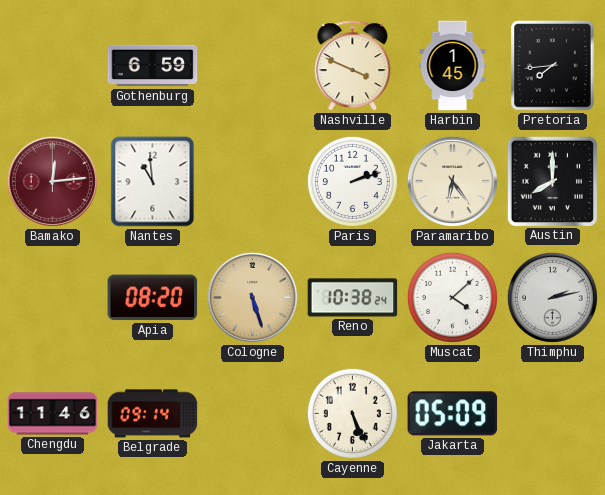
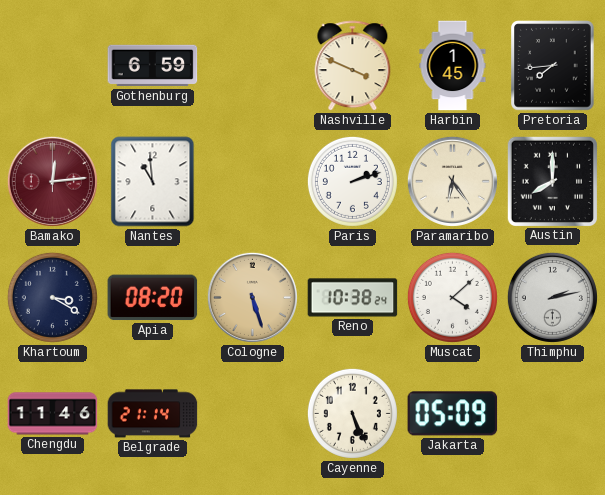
Khartoum: none -> 3:20
Belgrade: 09:14 -> 21:14
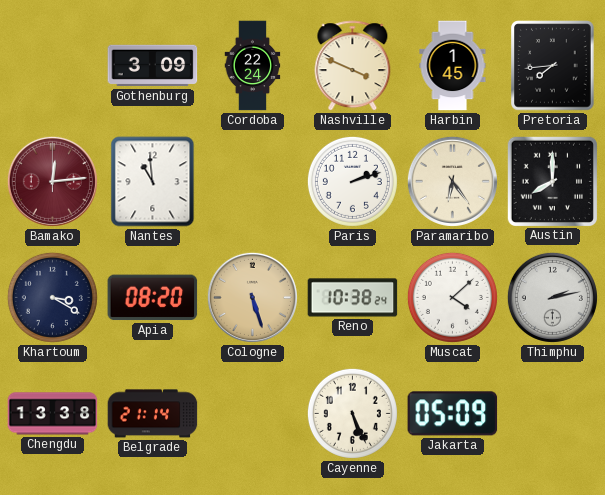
Gothenburg: 6:59 -> 3:09
Cordoba: none -> 22:24
Chengdu: 11:46 -> 13:38
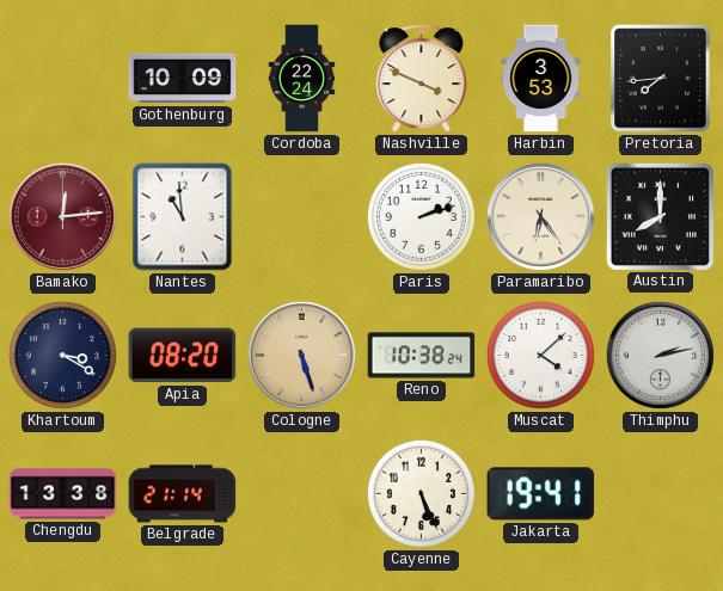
Gothenburg: 3:09 -> 10:09
Harbin: 1:45 -> 3:53
Jakarta: 05:09 -> 19:41
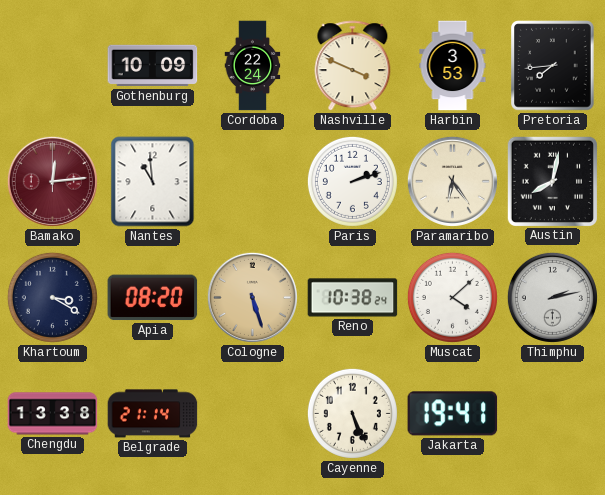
Austin: 8:00 -> 8:02
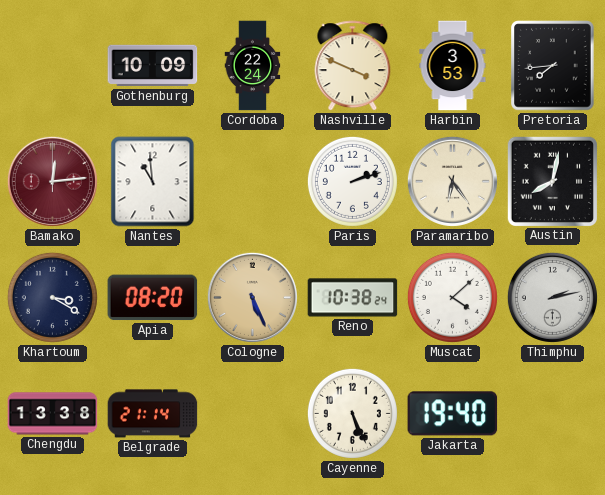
Cologne: 5:27 -> 5:26
Jakarta: 19:41 -> 19:40
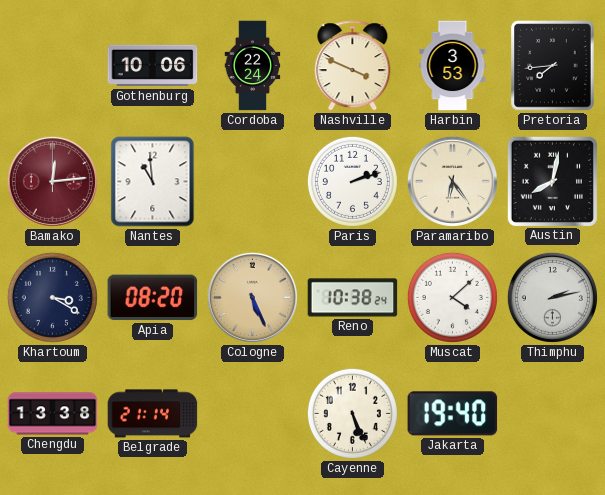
Gothenburg: 10:09 -> 10:06
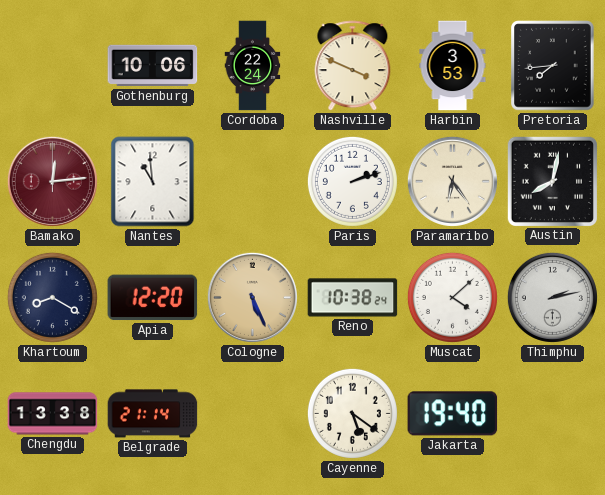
Khartoum: 3:20 -> 8:20
Apia: 08:20 -> 12:20
Cayenne: 5:26 -> 5:21
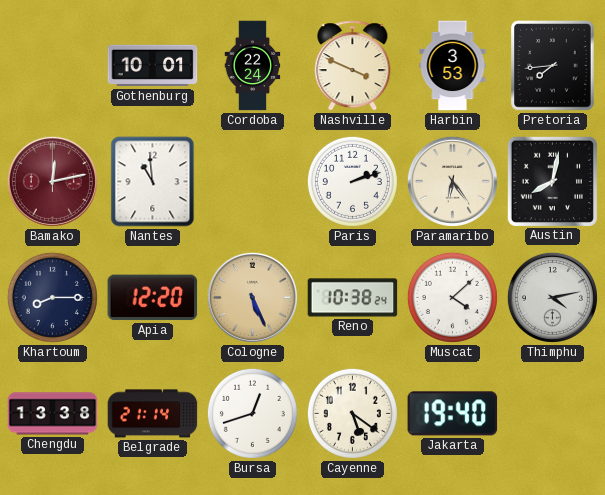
Gothenburg: 10:06 -> 10:01
Bamako: 12:14 -> 12:13
Khartoum: 8:20 -> 8:15
Thimphu: 2:13 -> 4:13
Bursa: none -> 12:42
